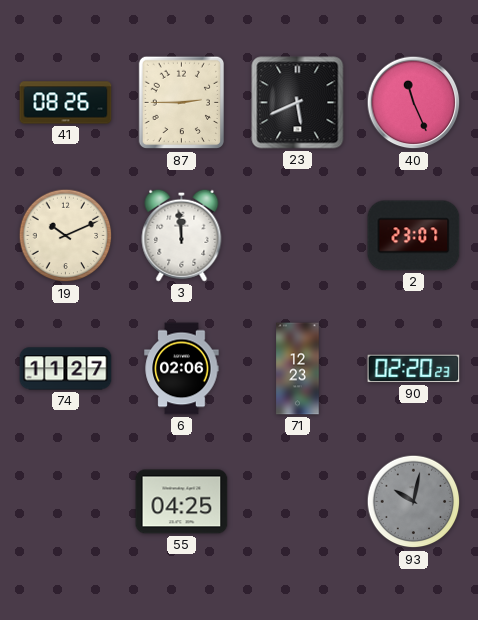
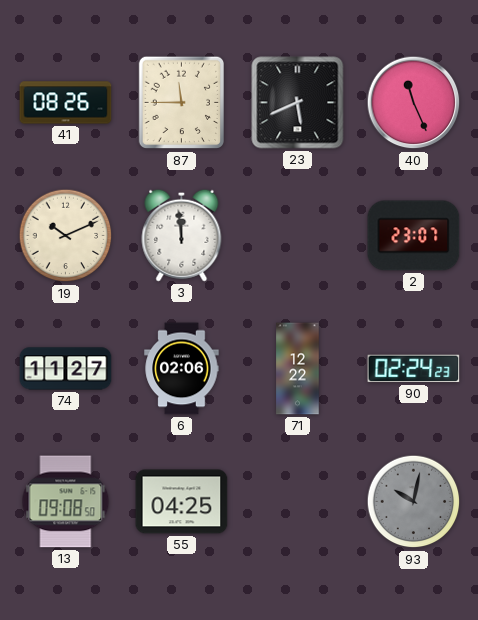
87: 2:45 -> 11:45
71: 12:23 -> 12:22
90: 02:20 -> 02:24
13: none -> 09:08
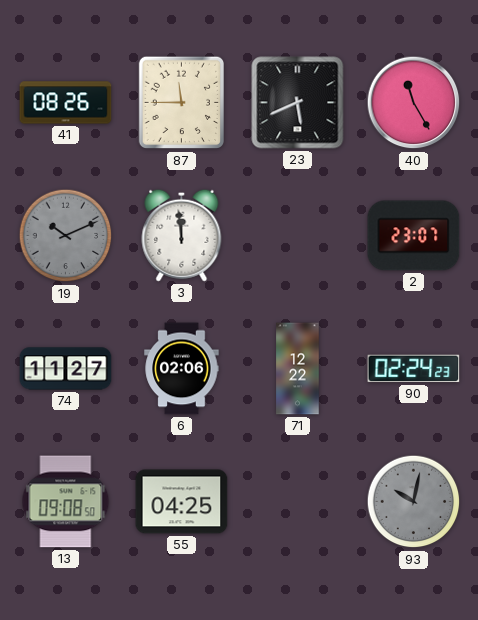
40: 11:26 -> 11:25
19 dial: cream -> grey
